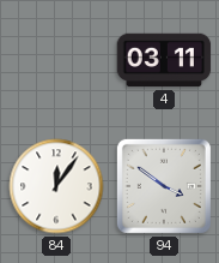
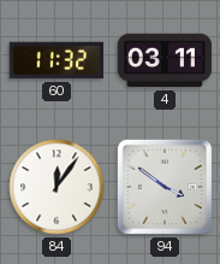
60: none -> 11:32
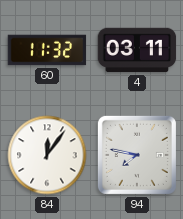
94: 3:51 -> 7:47
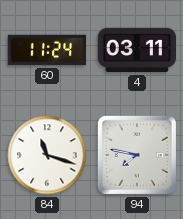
60: 11:32 -> 11:24
84: 12:06 -> 11:18
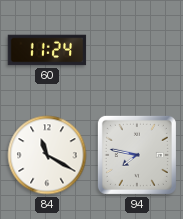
4: 03:11 -> none
84: 11:18 -> 11:20
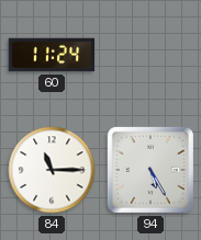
84: 11:20 -> 11:15
94: 7:47 -> 5:25
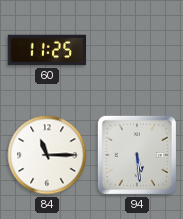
60: 11:24 -> 11:25
94: 5:25 -> 5:29
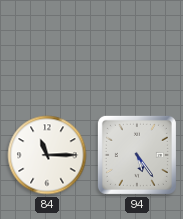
60: 11:25 -> none
94: 5:29 -> 5:24
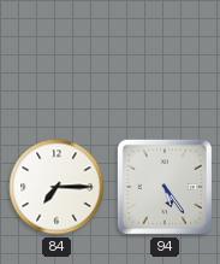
84: 11:15 -> 7:15
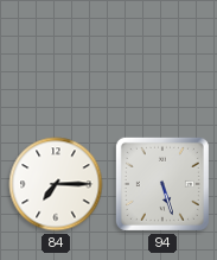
94: 5:24 -> 5:27
